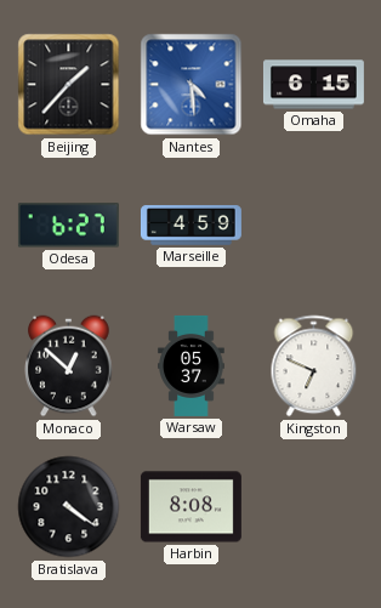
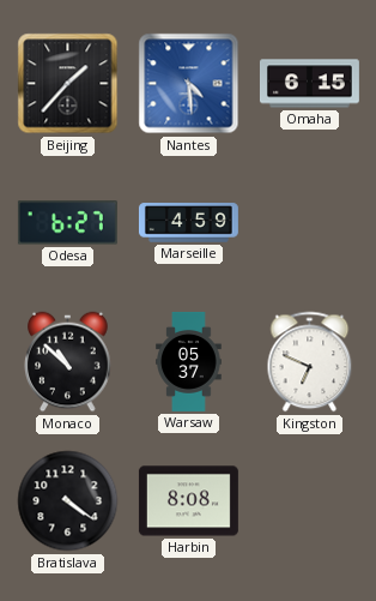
Monaco: 12:52 -> 10:52
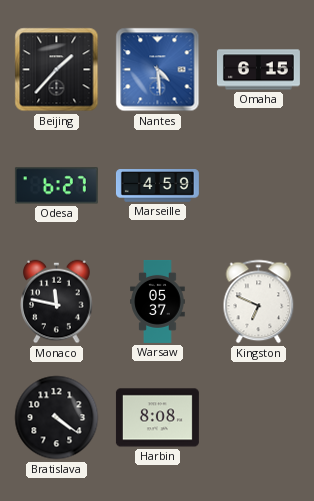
Monaco: 10:52 -> 11:47
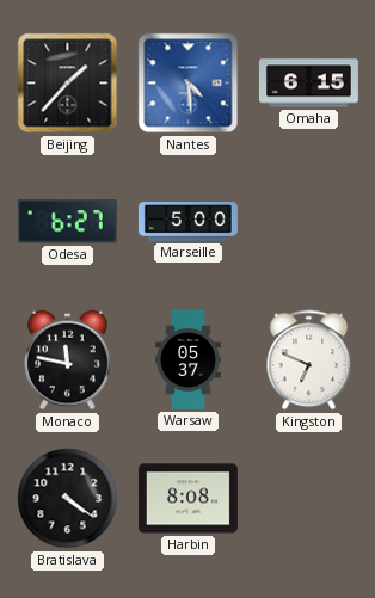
Marseille: 4:59 -> 5:00
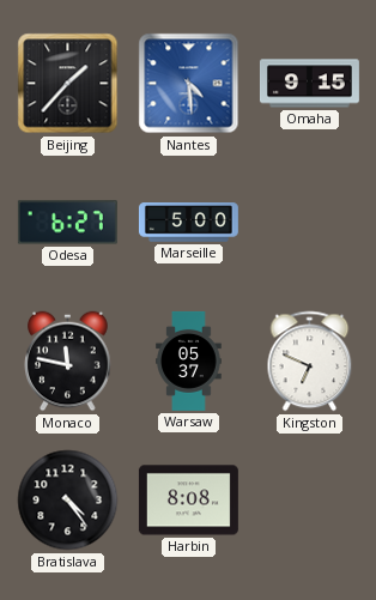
Omaha: 6:15 -> 9:15
Bratislava: 4:21 -> 4:24
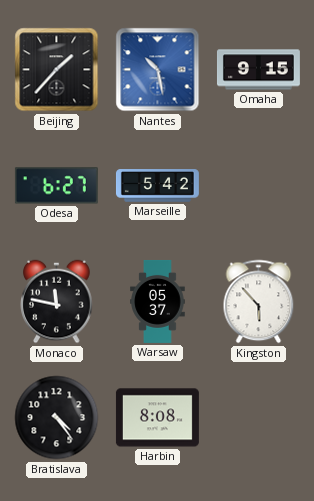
Nantes: 4:29 -> 10:28
Marseille: 5:00 -> 5:42
Kingston: 6:49 -> 5:53
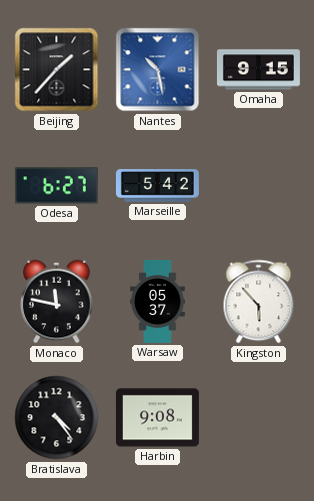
Harbin: 8:08 -> 9:08
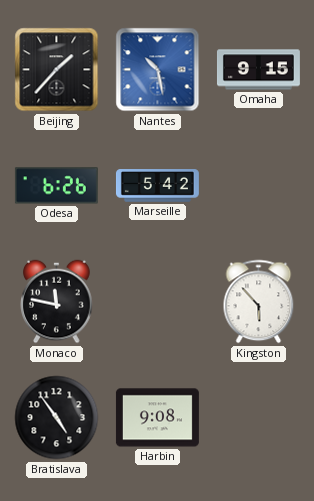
Odesa: 6:27 -> 6:26
Warsaw: 05:37 -> none
Bratislava: 4:24 -> 4:54
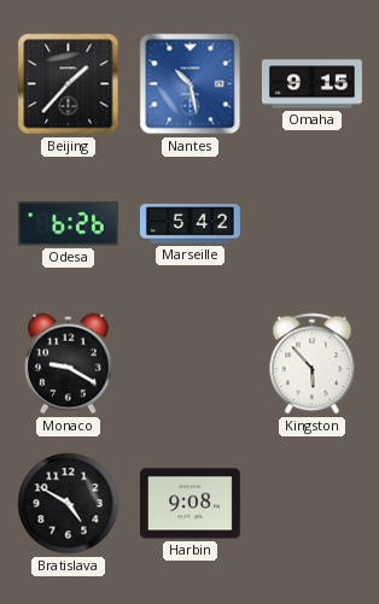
Monaco: 11:47 -> 9:20
Bratislava: 4:54 -> 4:50
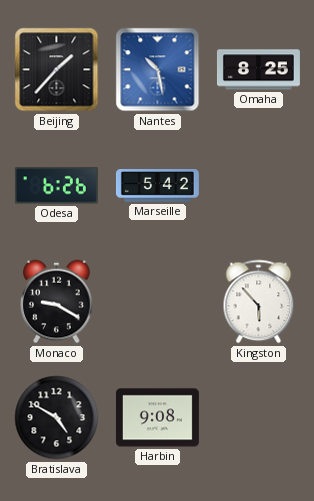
Omaha: 9:15 -> 8:25
